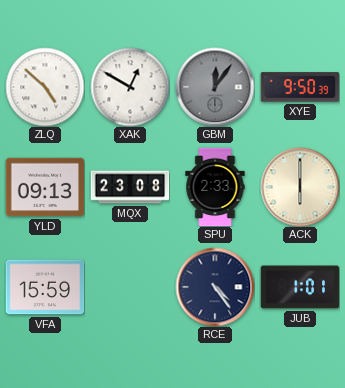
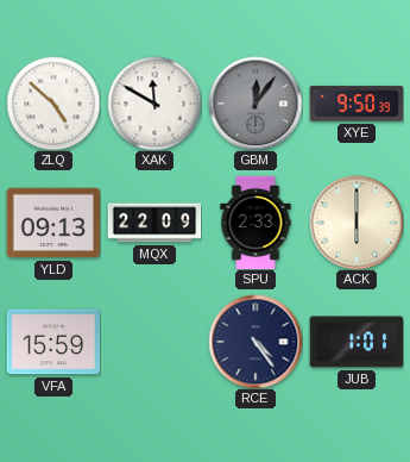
XAK: 12:50 -> 11:50
MQX: 23:08 -> 22:09
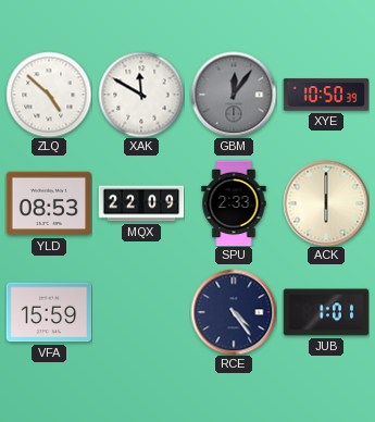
XYE: 9:50 -> 10:50
YLD: 09:13 -> 08:53
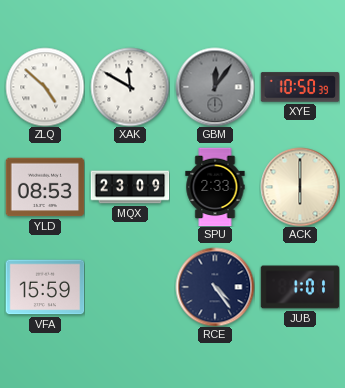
MQX: 22:09 -> 23:09
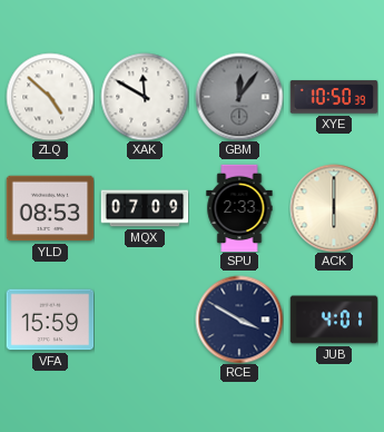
MQX: 23:09 -> 07:09
RCE: 4:24 -> 3:50
JUB: 1:01 -> 4:01
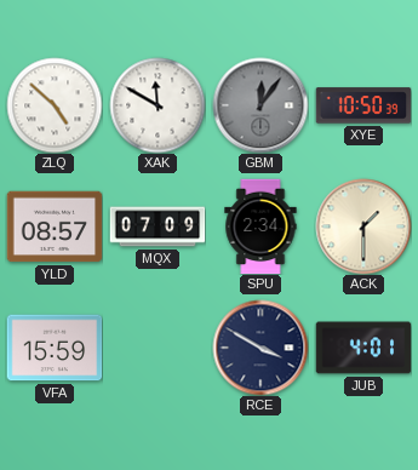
YLD: 08:53 -> 08:57
SPU: 2:33 -> 2:34
ACK: 6:00 -> 1:30
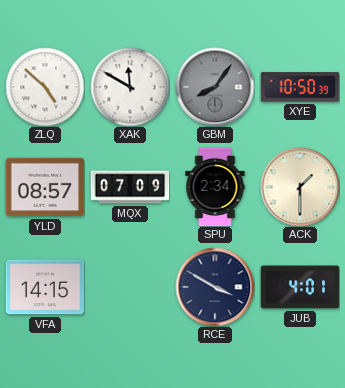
GBM: 12:06 -> 8:06
VFA: 15:59 -> 14:15
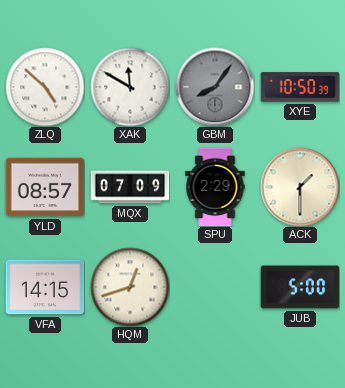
SPU: 2:34 -> 2:29
HQM: none -> 12:42
RCE: 3:50 -> none
JUB: 4:01 -> 5:00
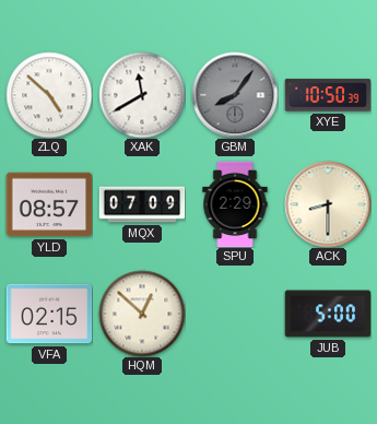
XAK: 11:50 -> 11:40
ACK: 1:30 -> 8:30
VFA: 14:15 -> 02:15
HQM: 12:42 -> 12:52
